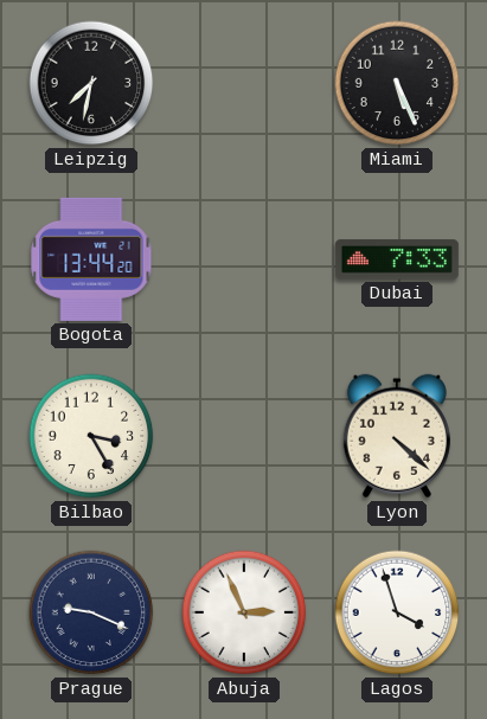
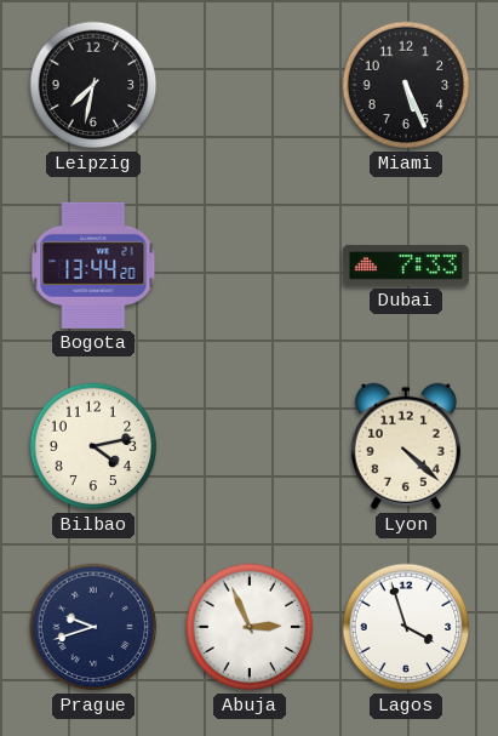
Bilbao: 3:25 -> 4:13
Prague: 9:19 -> 9:42
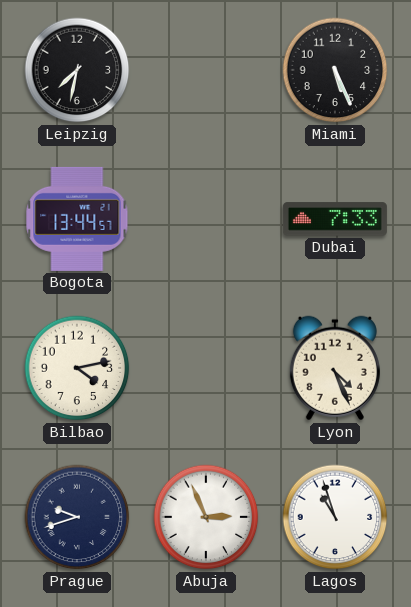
Bogota: 13:44:20 -> 13:44:57
Lyon: 4:22 -> 4:26
Lagos: 3:57 -> 10:57
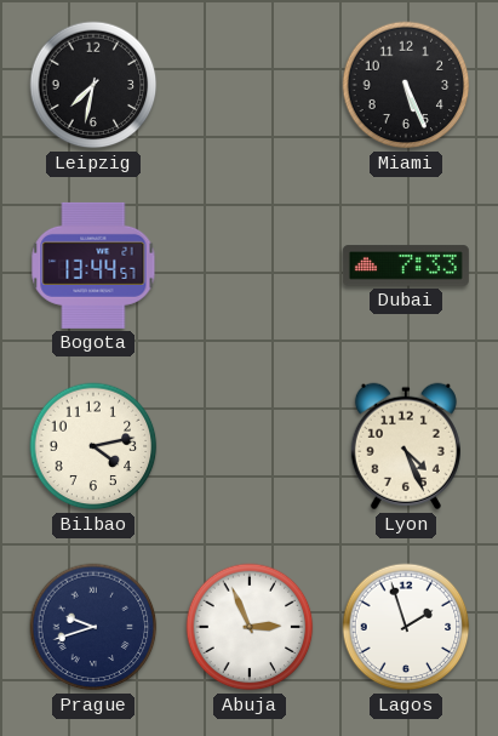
Lagos: 10:57 -> 1:57
